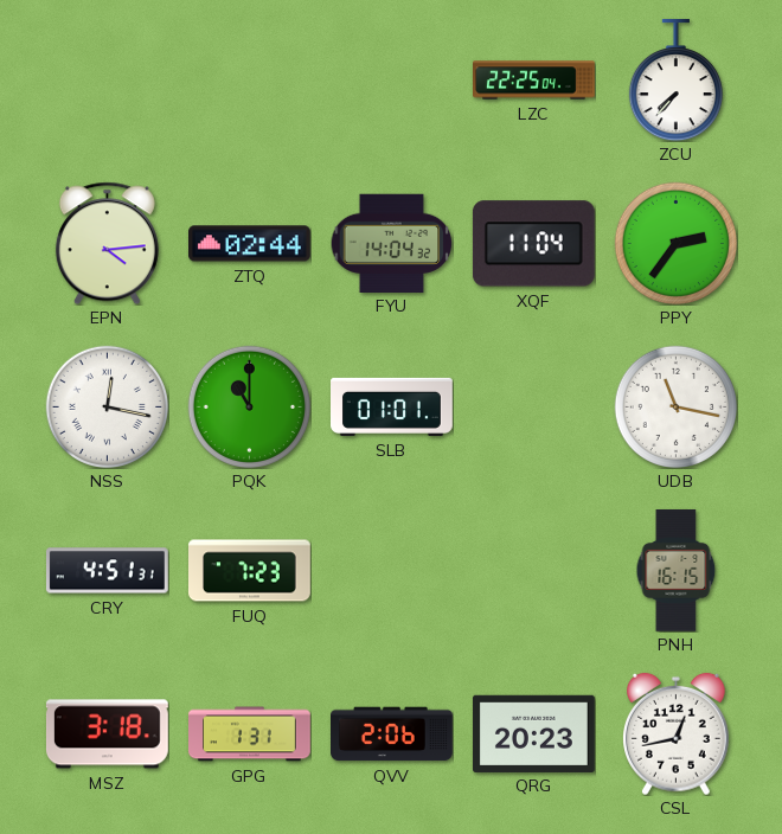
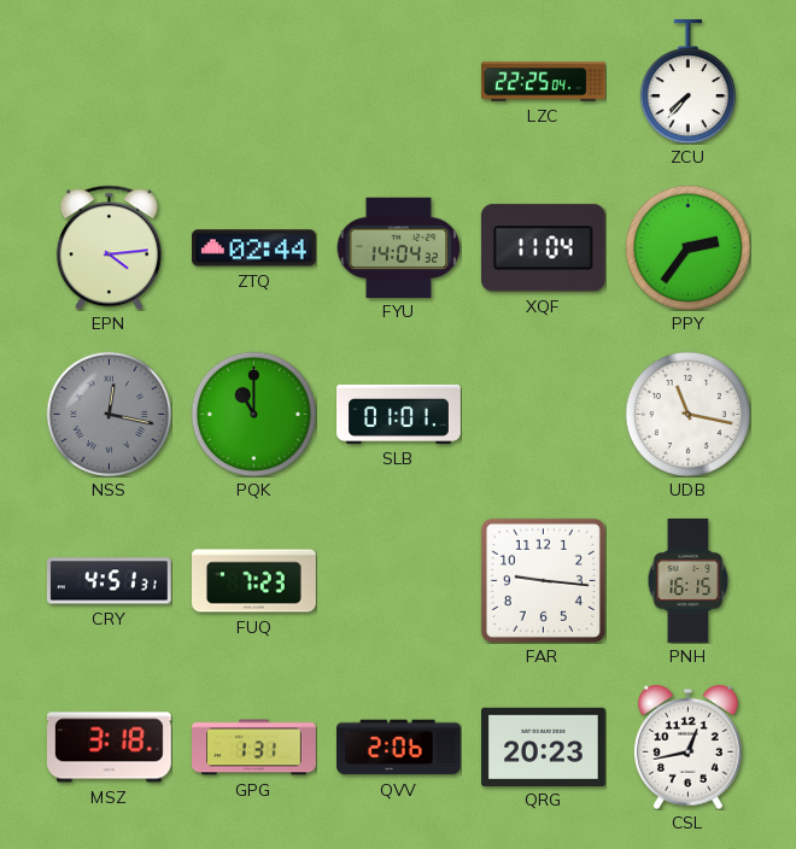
NSS dial: white -> grey
FAR: none -> 9:16
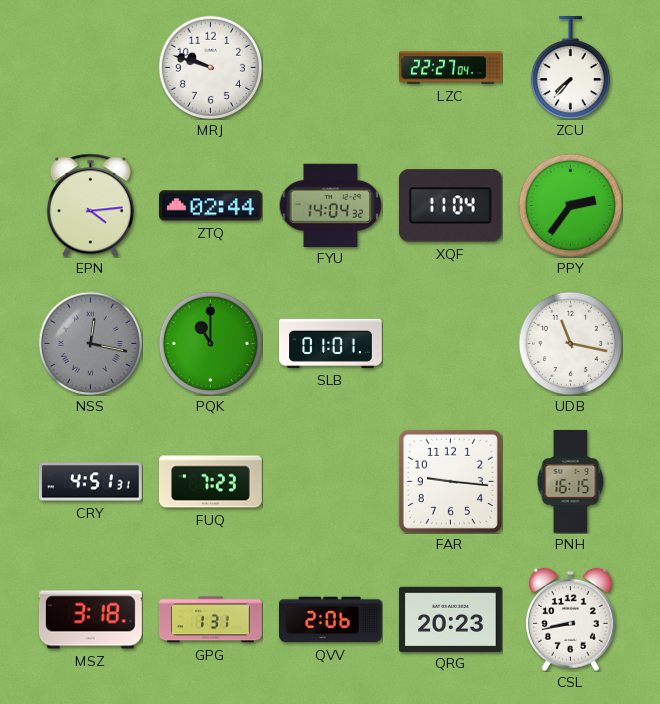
MRJ: none -> 9:48
LZC: 22:25 -> 22:27
CSL: 12:43 -> 8:43
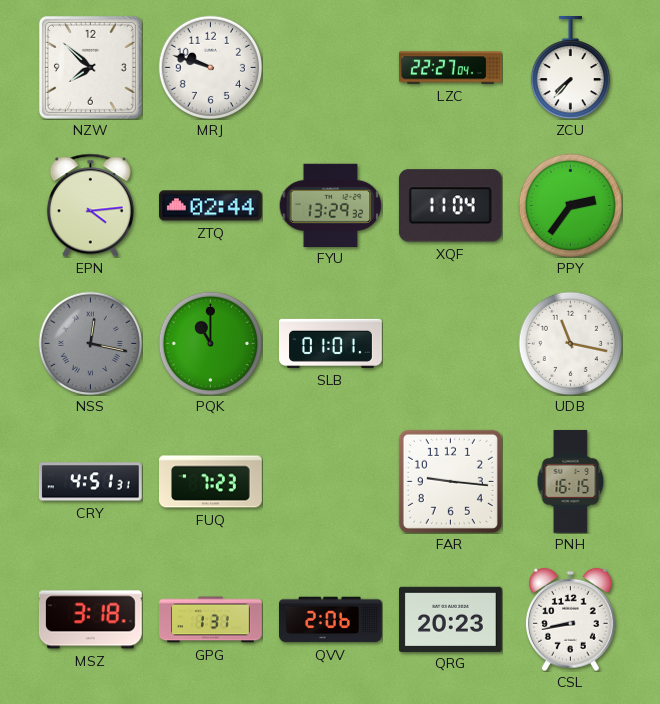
NZW: none -> 7:52
FYU: 14:04 -> 13:29
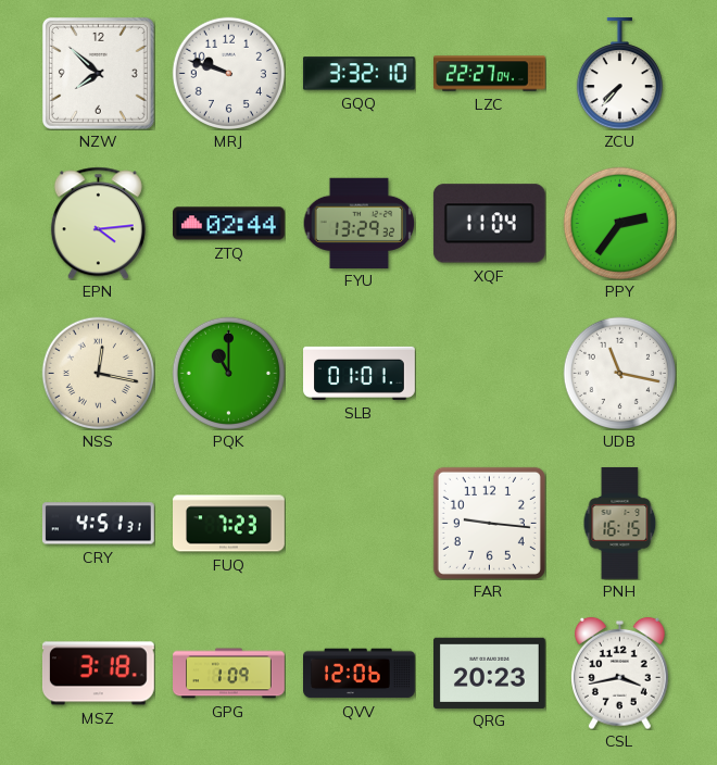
GQQ: none -> 3:32
NSS dial: grey -> cream
GPG: 1:31 -> 1:09
QVV: 2:06 -> 12:06
CSL: 8:43 -> 3:43
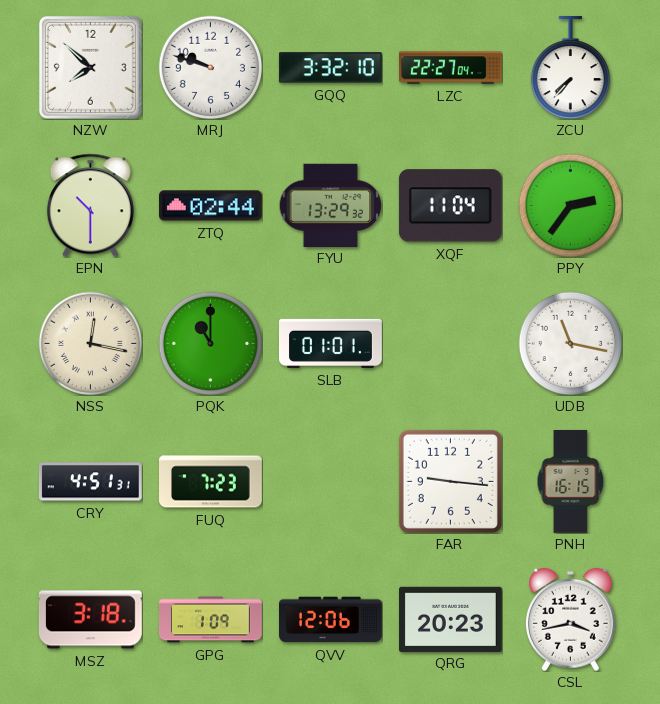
EPN: 4:14 -> 10:30
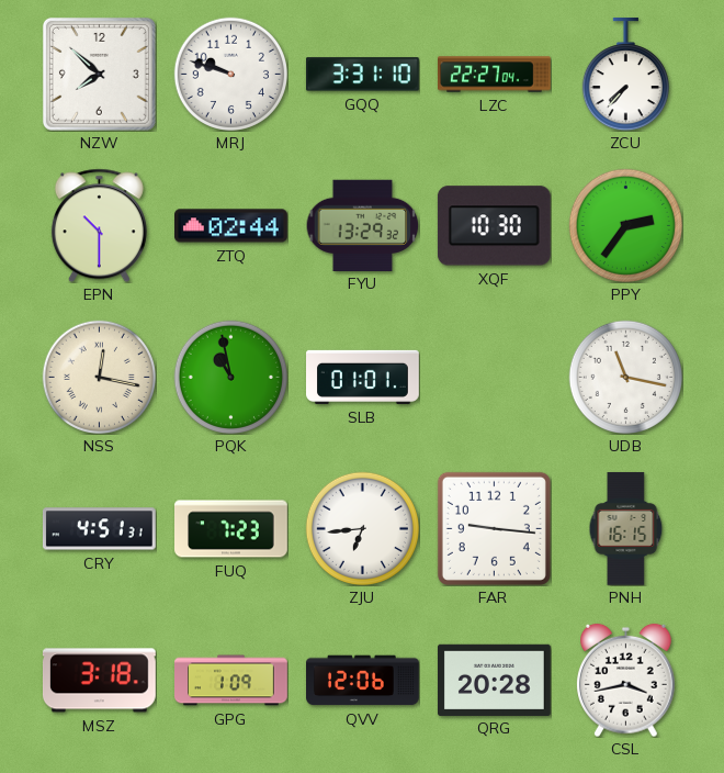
GQQ: 3:32 -> 3:31
XQF: 11:04 -> 10:30
PQK: 11:00 -> 10:58
ZJU: none -> 6:44
QRG: 20:23 -> 20:28
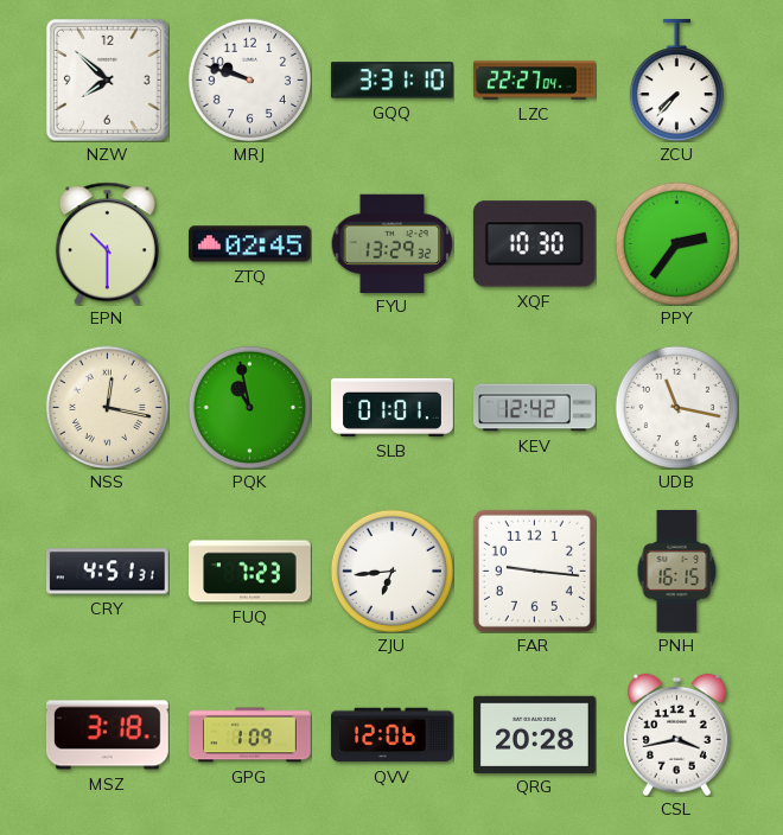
ZTQ: 02:44 -> 02:45
KEV: none -> 12:42
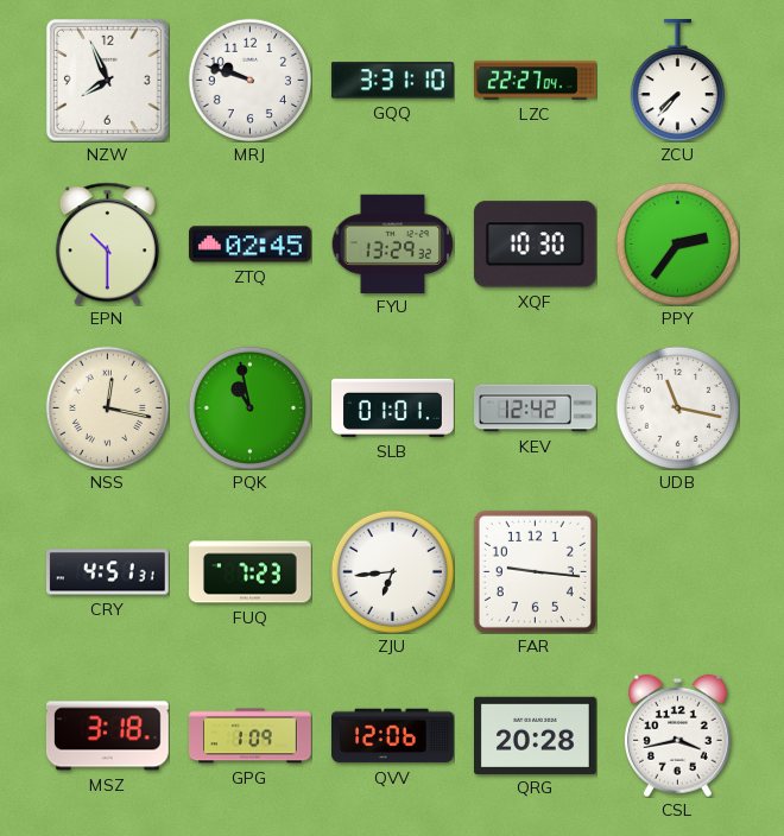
NZW: 7:52 -> 7:56
PNH: 16:15 -> none
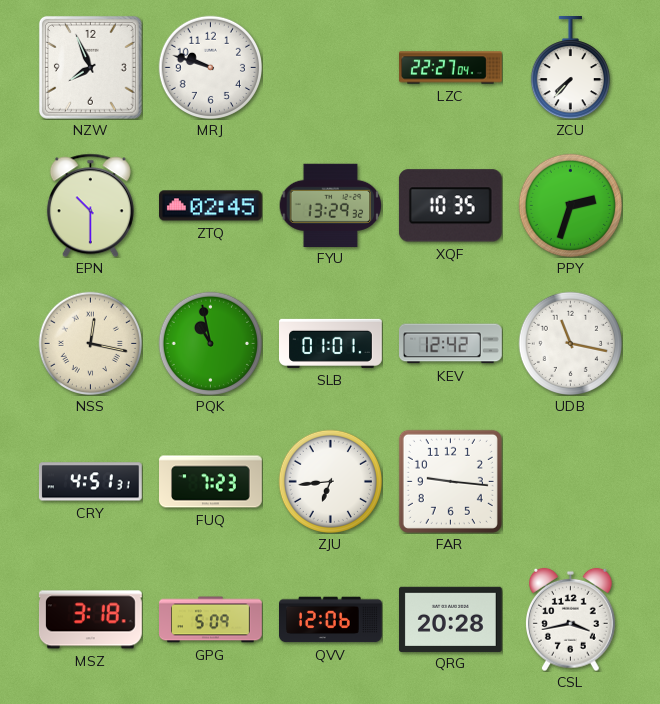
GQQ: 3:31 -> none
XQF: 10:30 -> 10:35
PPY: 2:36 -> 2:33
GPG: 1:09 -> 5:09
